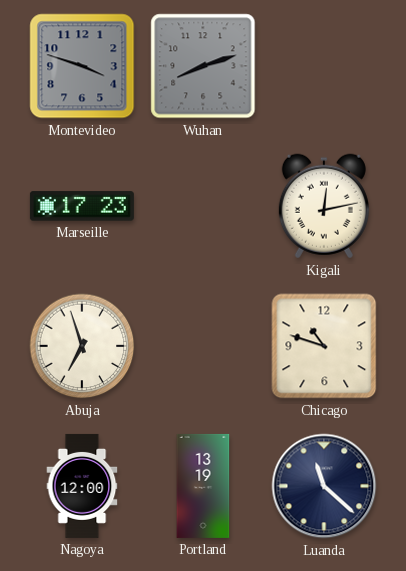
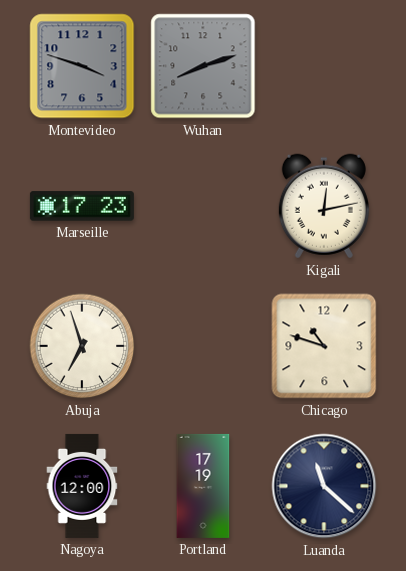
Portland: 13:19 -> 17:19
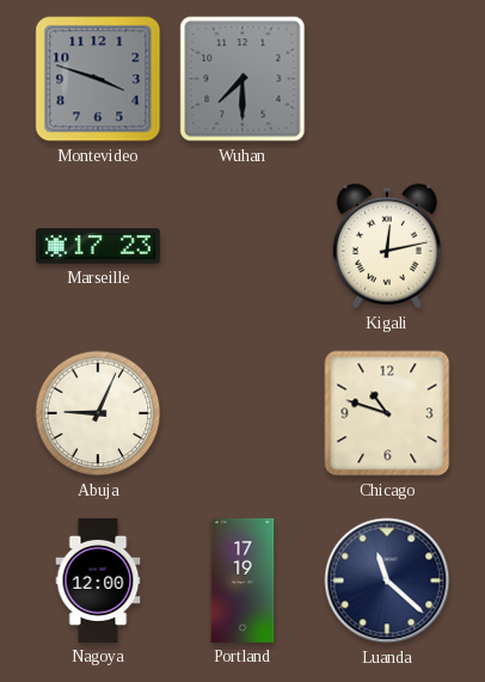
Wuhan: 8:12 -> 7:30
Abuja: 6:57 -> 9:04
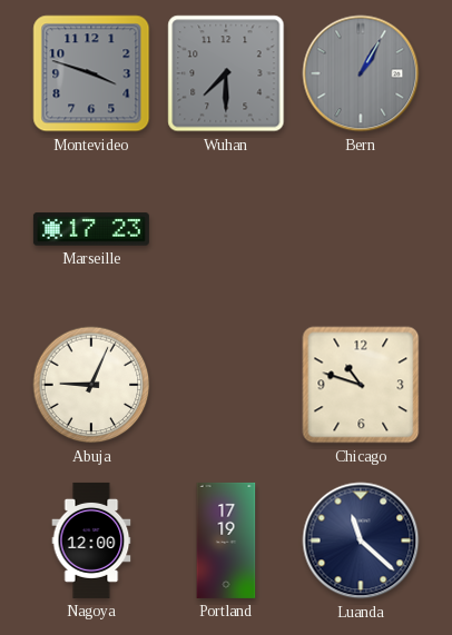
Bern: none -> 1:05
Kigali: 12:13 -> none
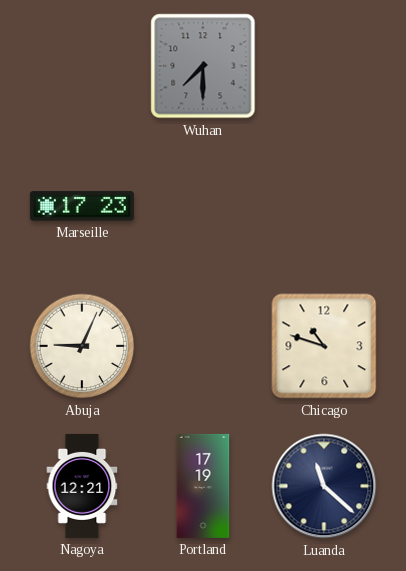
Montevideo: 3:48 -> none
Bern: 1:05 -> none
Nagoya: 12:00 -> 12:21
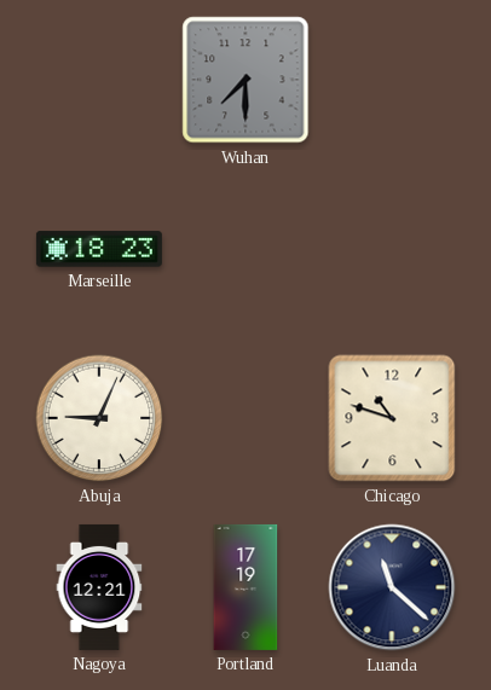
Marseille: 17:23 -> 18:23
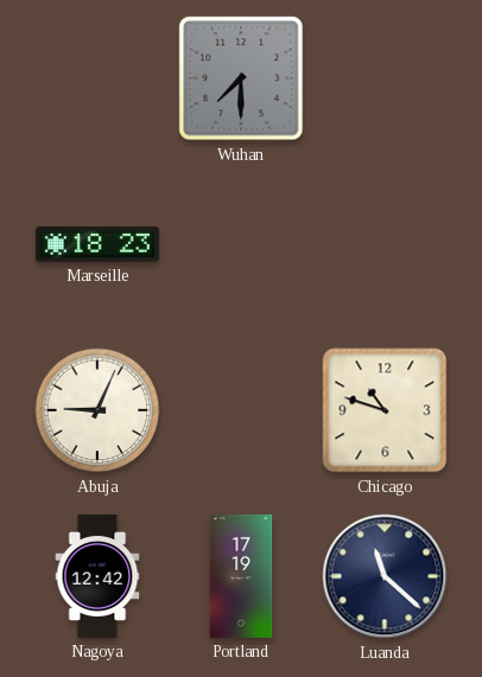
Nagoya: 12:21 -> 12:42
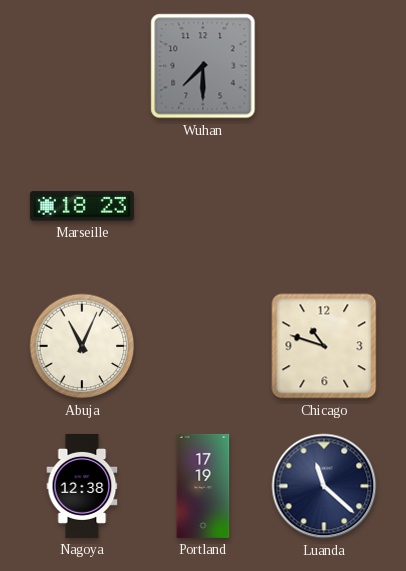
Abuja: 9:04 -> 11:04
Nagoya: 12:42 -> 12:38
